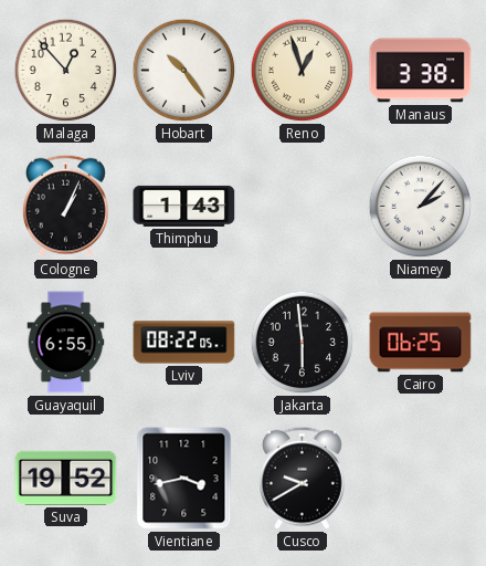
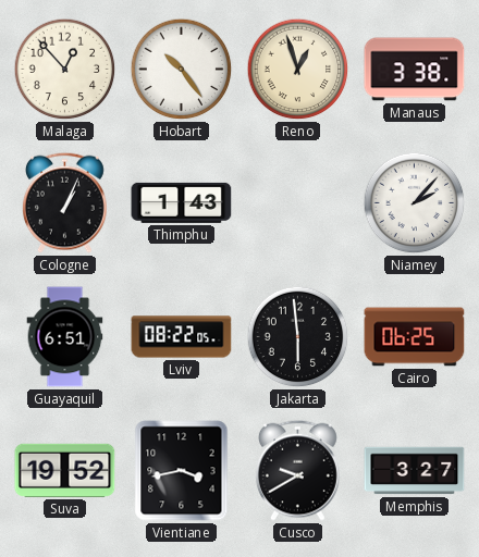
Guayaquil: 6:55 -> 6:51
Memphis: none -> 3:27
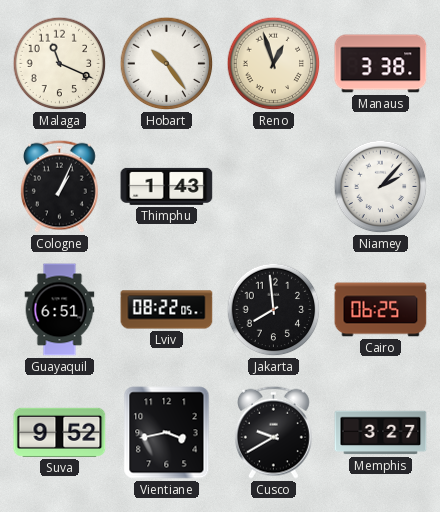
Malaga: 12:53 -> 11:19
Jakarta: 5:59 -> 7:59
Suva: 19:52 -> 9:52
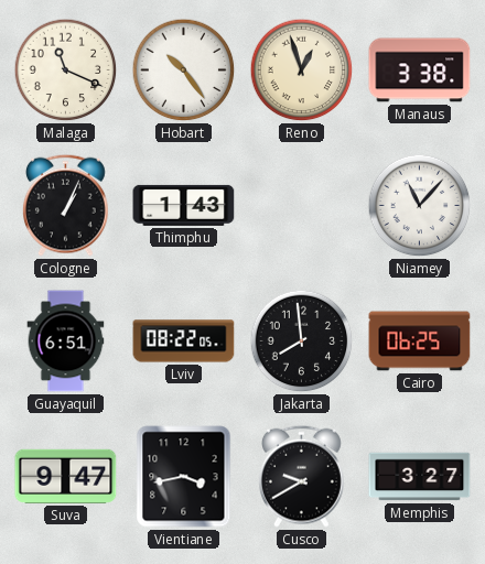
Niamey: 2:07 -> 11:07
Suva: 9:52 -> 9:47
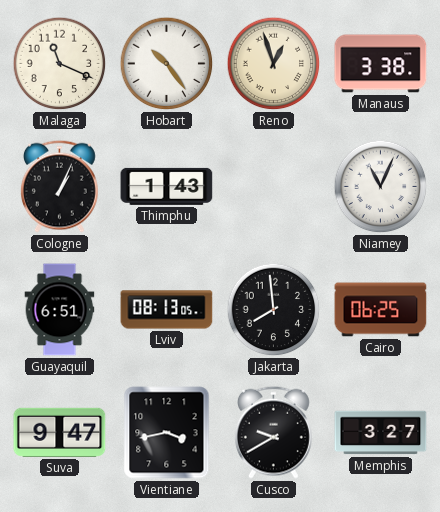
Niamey: 11:07 -> 11:04
Lviv: 08:22 -> 08:13
